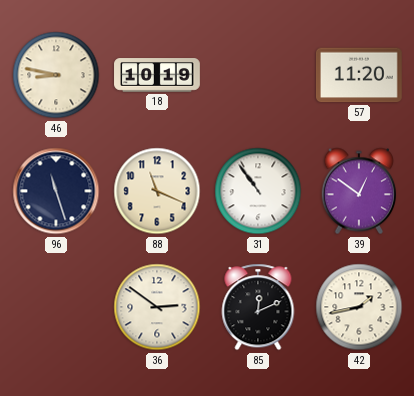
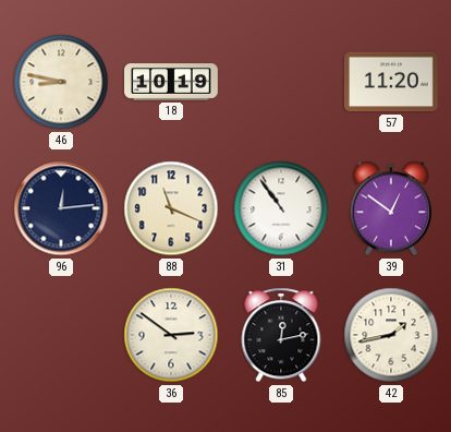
96: 11:27 -> 12:14
85: 12:11 -> 12:13
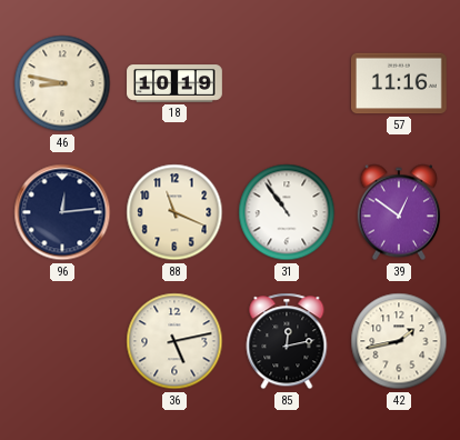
57: 11:20 -> 11:16
36: 2:51 -> 5:13
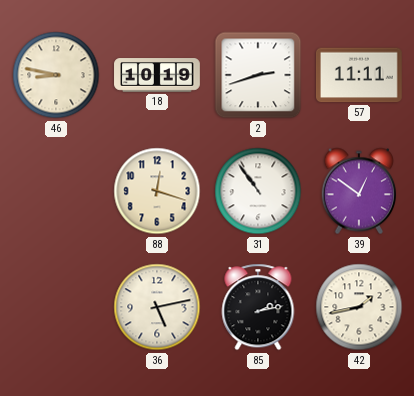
2: none -> 2:42
57: 11:16 -> 11:11
96: 12:14 -> none
88: 11:19 -> 12:18
85: 12:13 -> 2:13
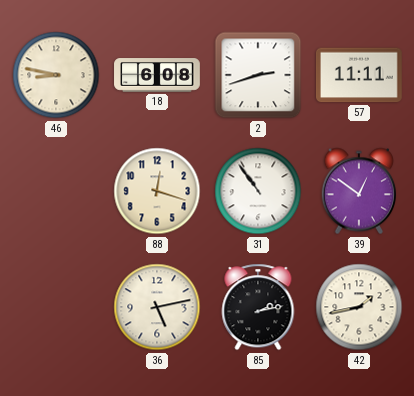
18: 10:19 -> 6:08
